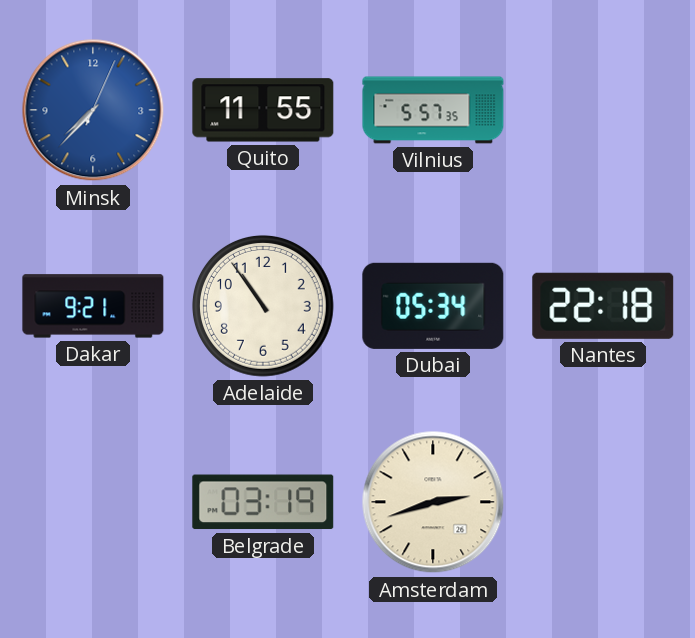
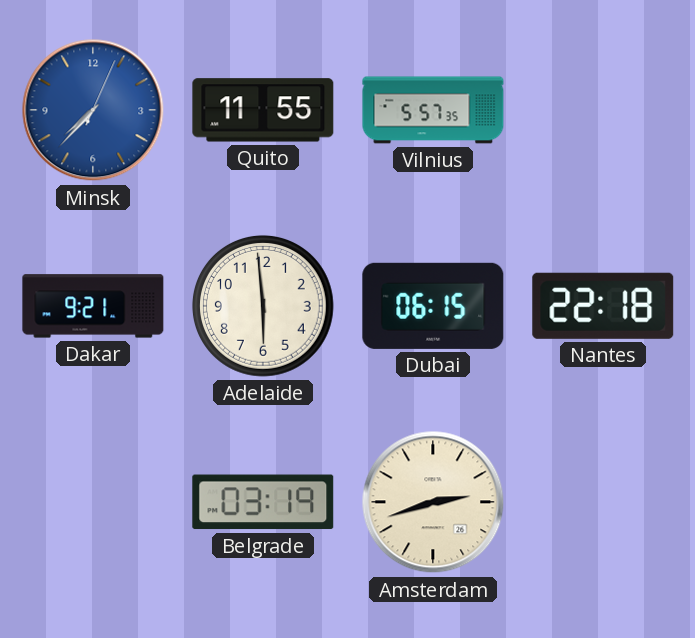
Adelaide: 10:54 -> 5:59
Dubai: 05:34 -> 06:15
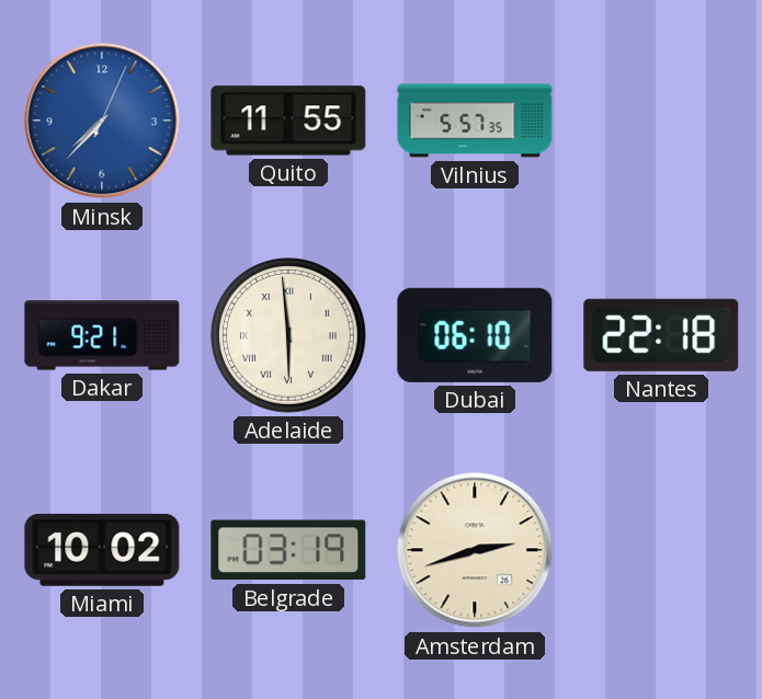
Adelaide numerals: Arabic -> Roman
Dubai: 06:15 -> 06:10
Miami: none -> 10:02
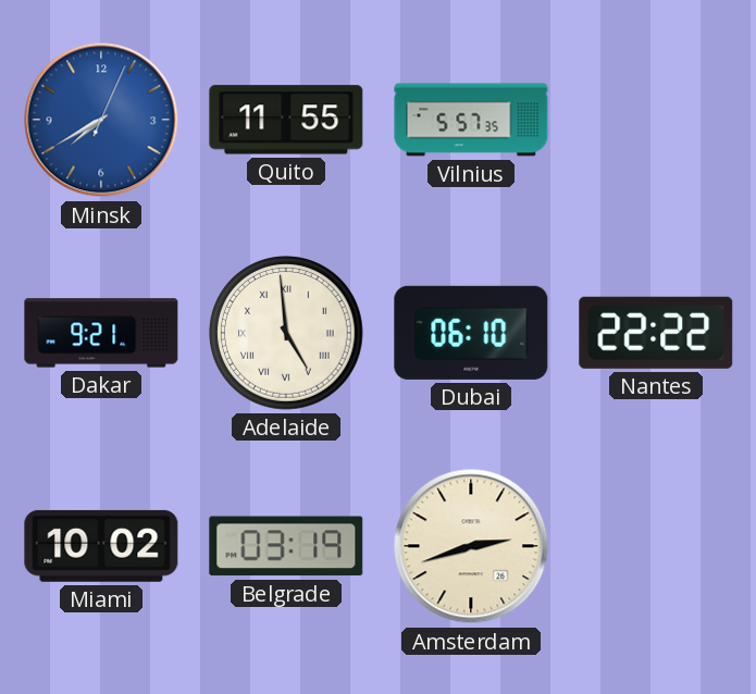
Minsk: 7:37 -> 7:40
Adelaide: 5:59 -> 4:59
Nantes: 22:18 -> 22:22
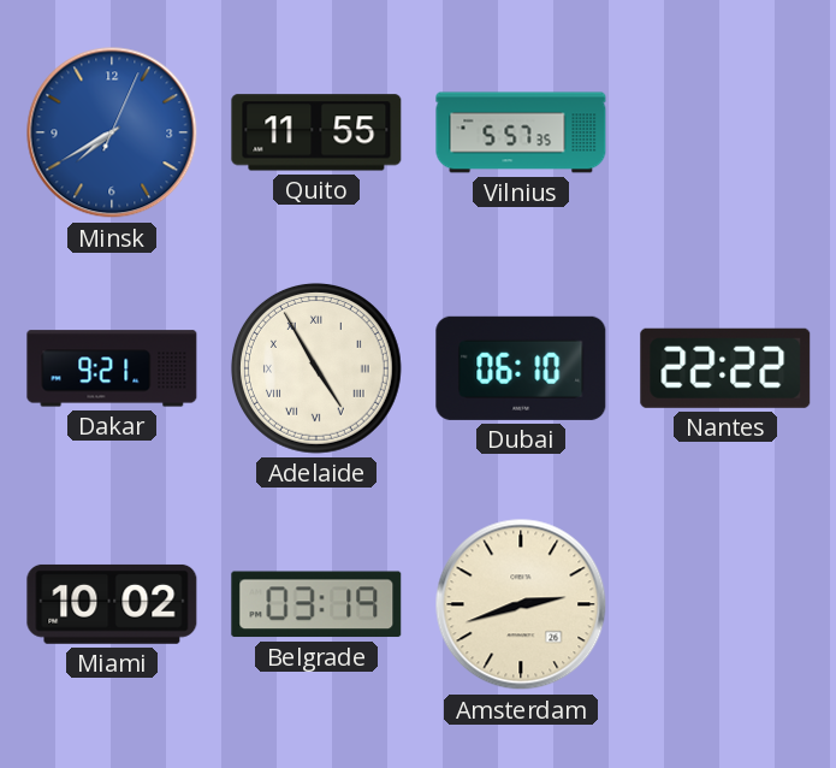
Adelaide: 4:59 -> 4:55
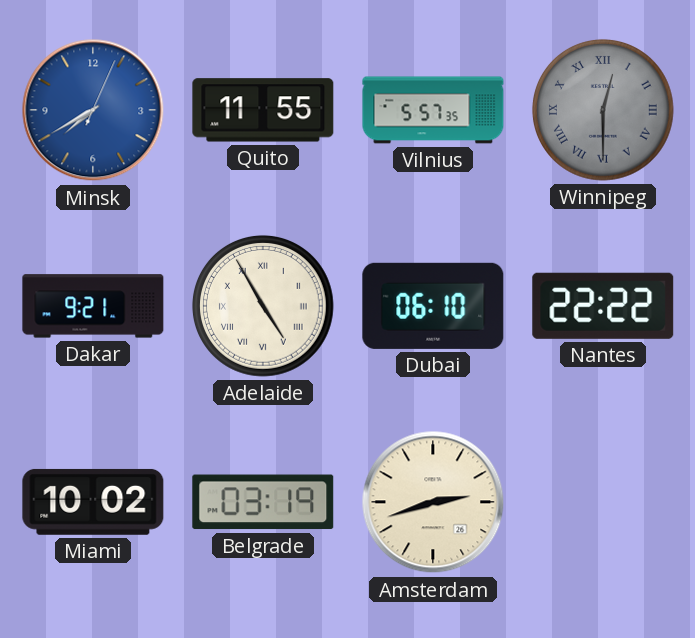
Winnipeg: none -> 12:30
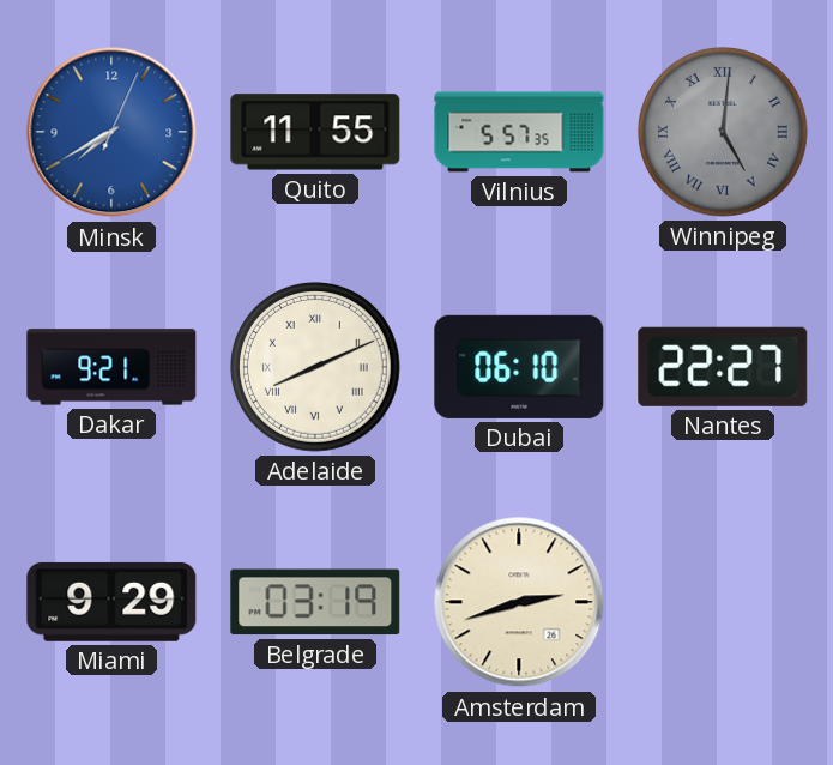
Winnipeg: 12:30 -> 5:01
Adelaide: 4:55 -> 8:11
Nantes: 22:22 -> 22:27
Miami: 10:02 -> 9:29
